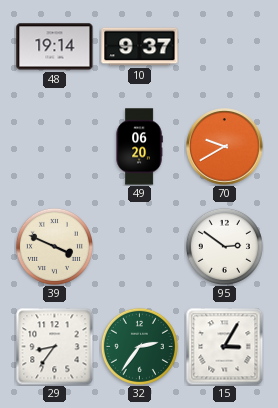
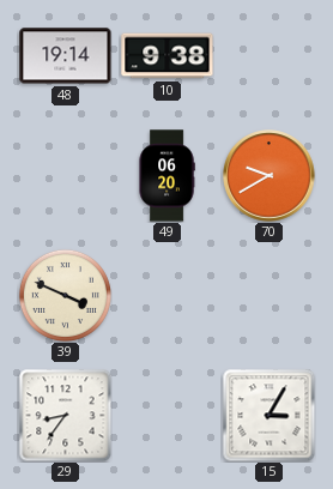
10: 9:37 -> 9:38
95: 2:51 -> none
32: 2:36 -> none
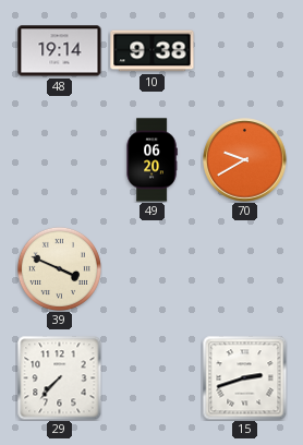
29: 8:36 -> 7:37
15: 3:05 -> 2:42
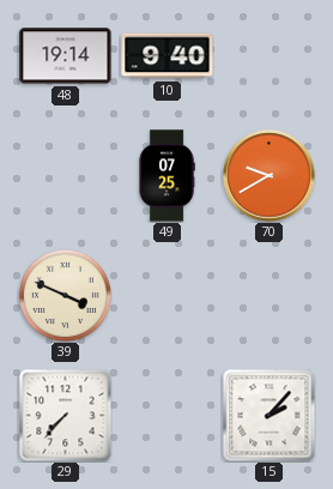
10: 9:38 -> 9:40
49: 06:20 -> 07:25
15: 2:42 -> 2:07
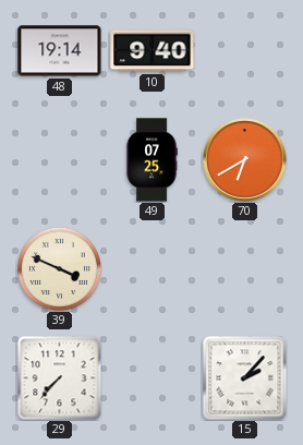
70: 9:40 -> 6:40
